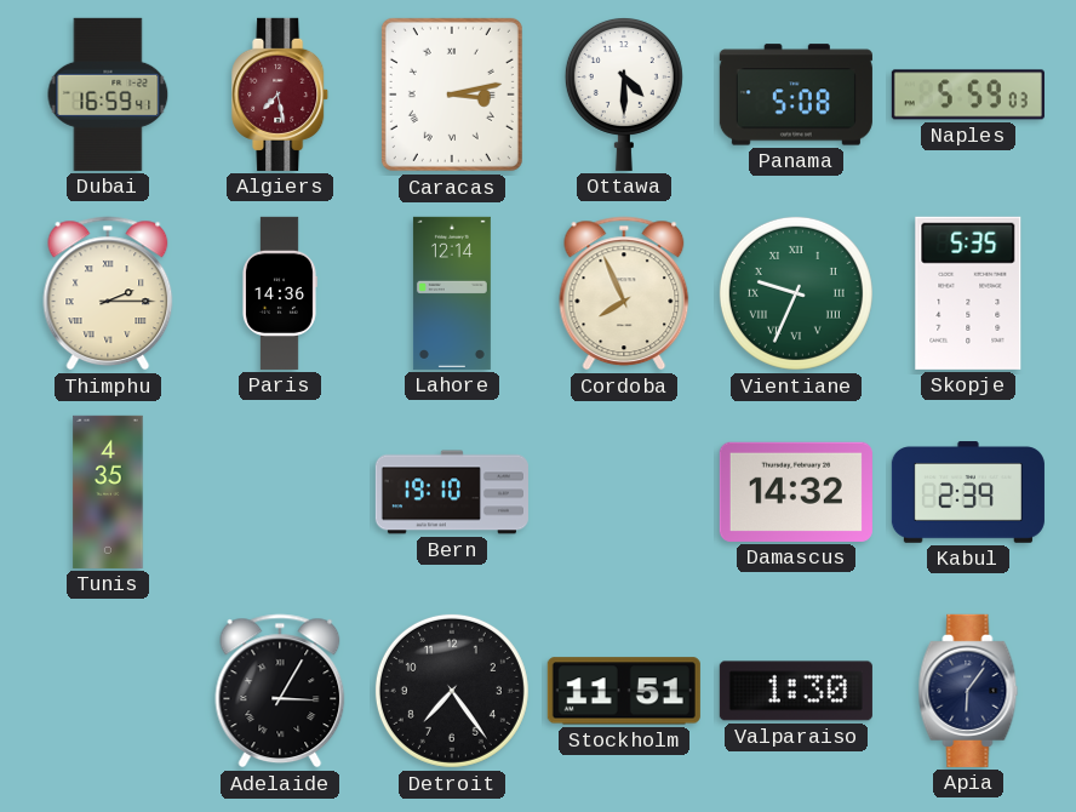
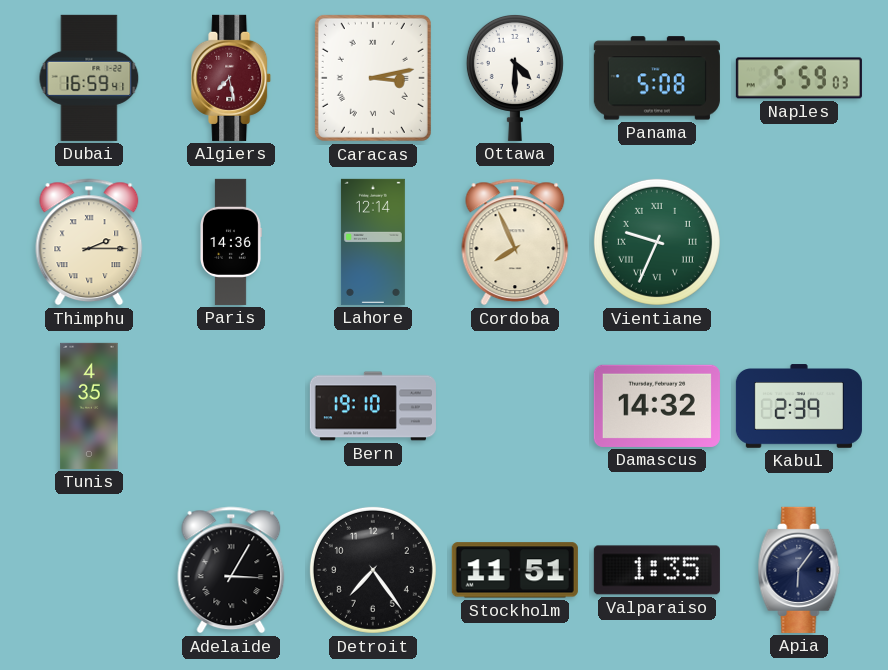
Skopje: 5:35 -> none
Valparaiso: 1:30 -> 1:35
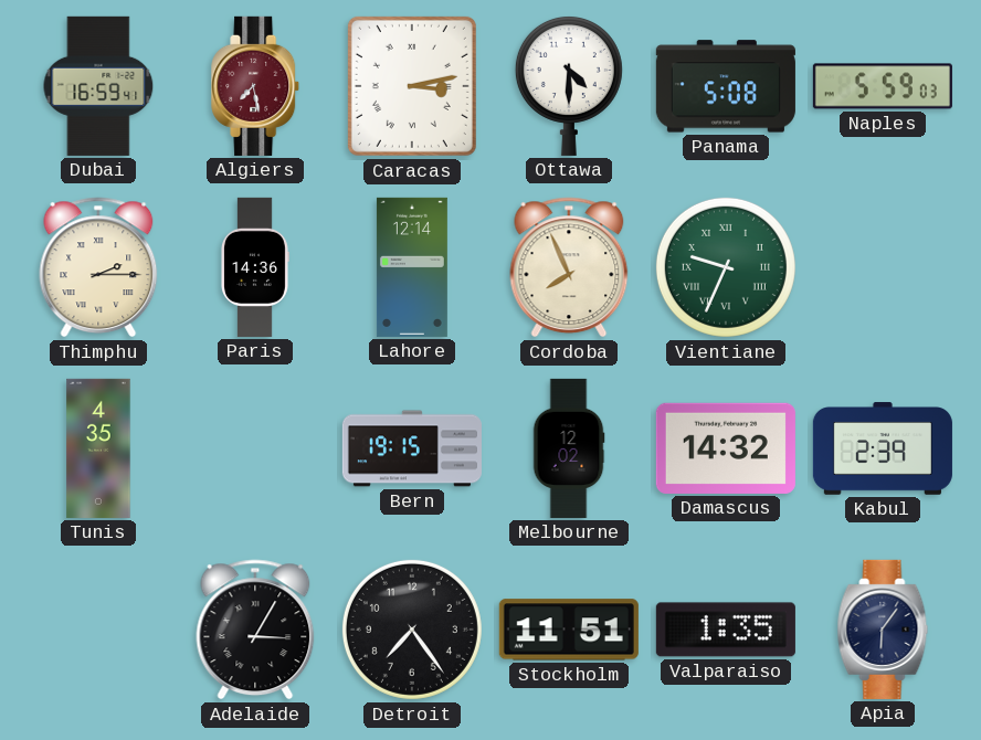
Bern: 19:10 -> 19:15
Melbourne: none -> 12:02
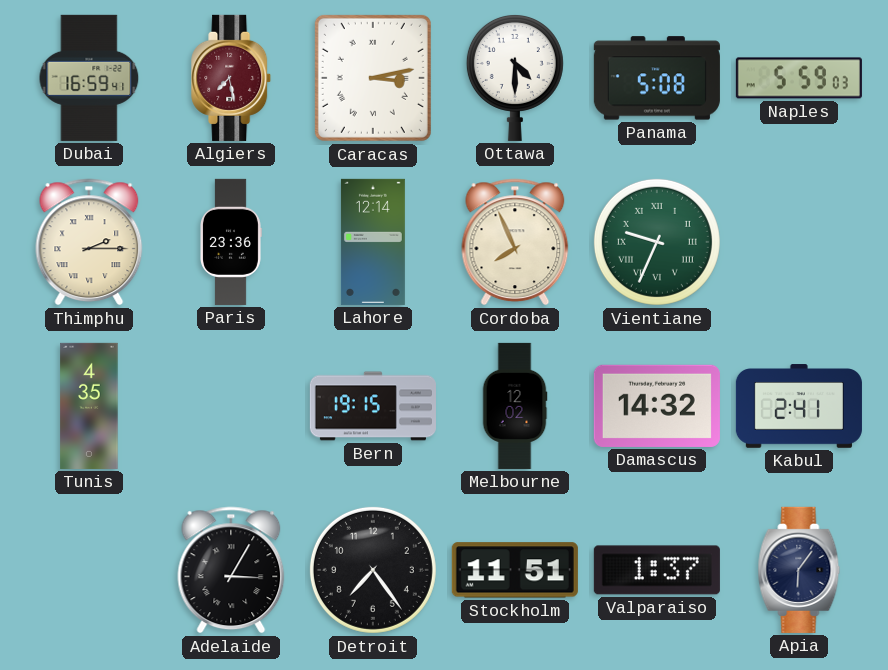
Paris: 14:36 -> 23:36
Kabul: 2:39 -> 2:41
Valparaiso: 1:35 -> 1:37
